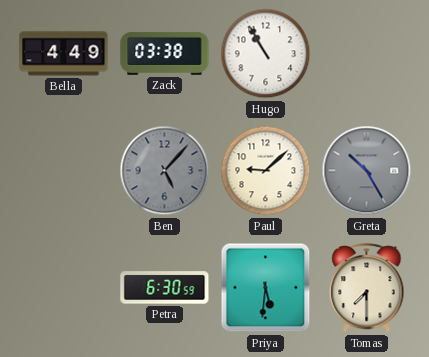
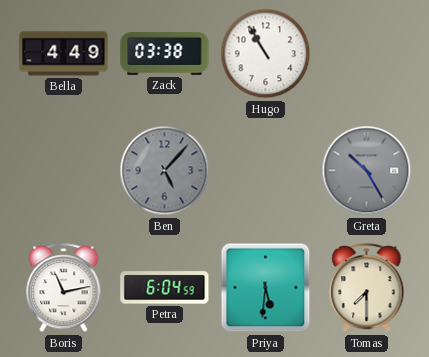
Paul: 9:08 -> none
Boris: none -> 11:13
Petra: 6:30 -> 6:04
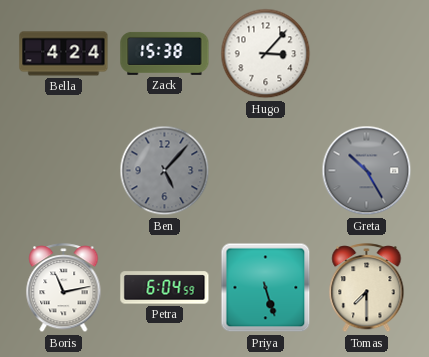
Bella: 4:49 -> 4:24
Zack: 03:38 -> 15:38
Hugo: 10:55 -> 3:07
Priya: 5:31 -> 5:27
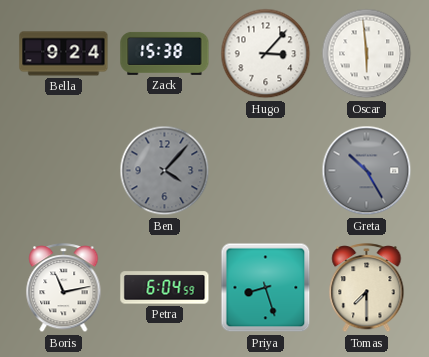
Bella: 4:24 -> 9:24
Oscar: none -> 5:59
Ben: 5:07 -> 4:07
Priya: 5:27 -> 8:27
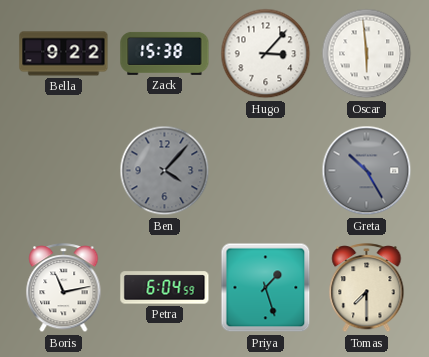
Bella: 9:24 -> 9:22
Priya: 8:27 -> 1:27
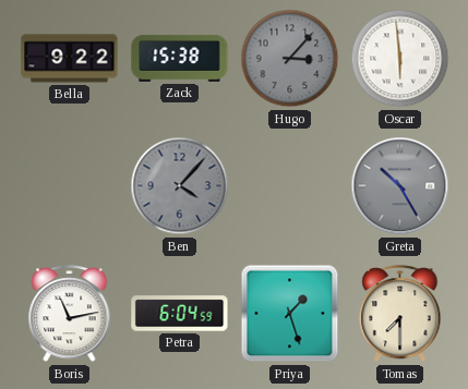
Hugo dial: white -> grey
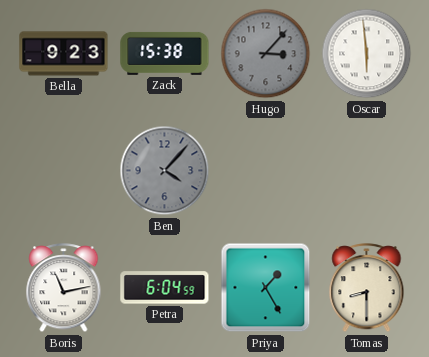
Bella: 9:22 -> 9:23
Greta: 10:25 -> none
Priya: 1:27 -> 1:25
Tomas: 7:30 -> 8:30
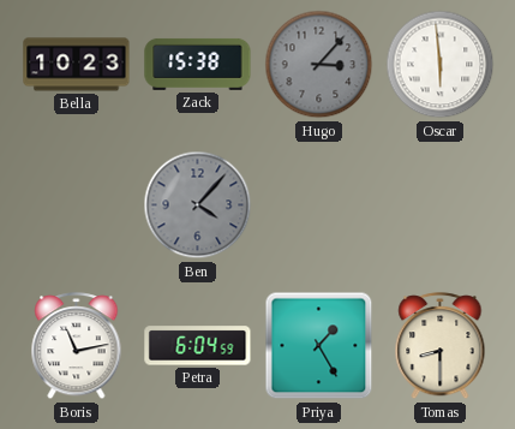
Bella: 9:23 -> 10:23
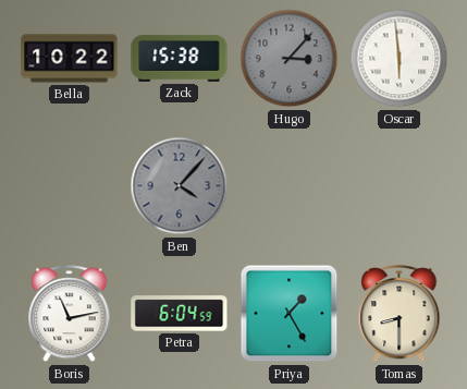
Bella: 10:23 -> 10:22
